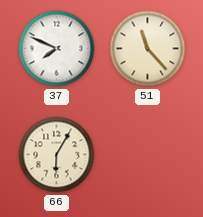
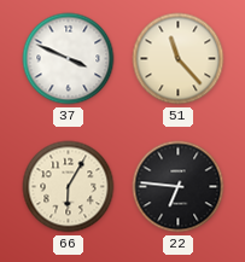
37: 7:49 -> 3:49
22: none -> 6:46
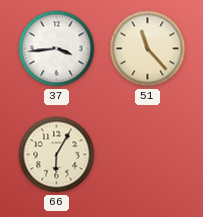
37: 3:49 -> 3:44
22: 6:46 -> none
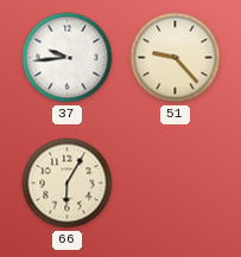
37: 3:44 -> 9:44
51: 11:23 -> 9:23
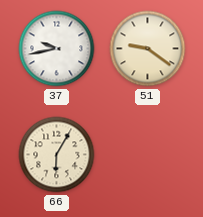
37: 9:44 -> 9:43
51: 9:23 -> 9:21
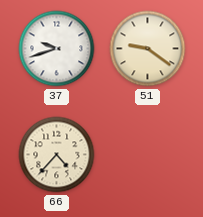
37: 9:43 -> 9:42
66: 6:05 -> 4:37
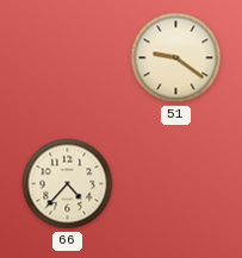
37: 9:42 -> none
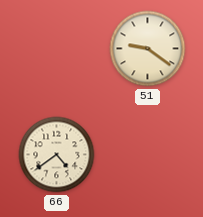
66: 4:37 -> 4:39
